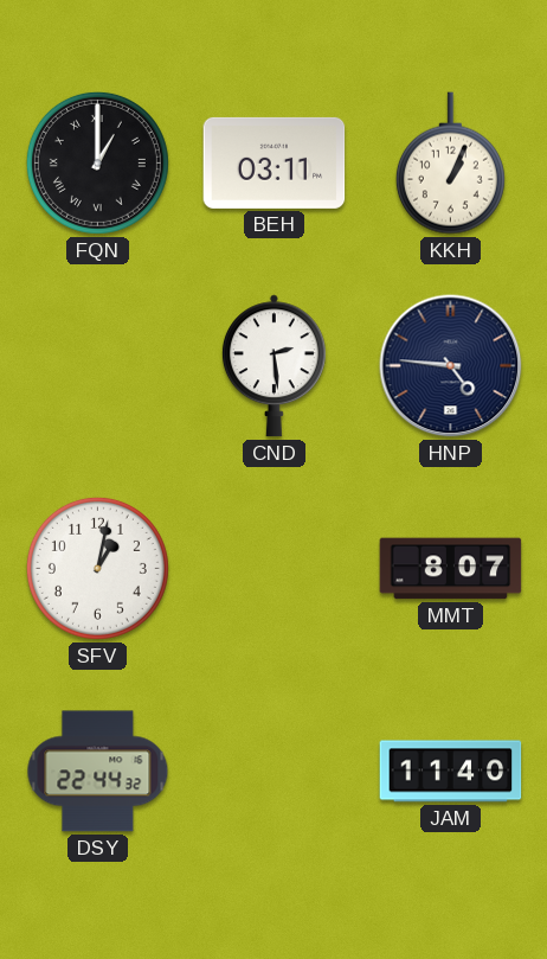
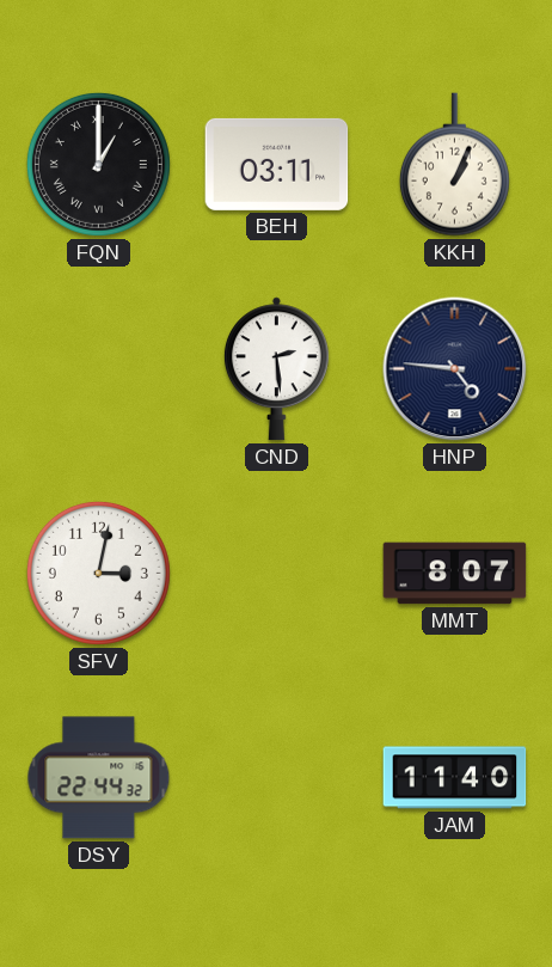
SFV: 1:02 -> 3:02
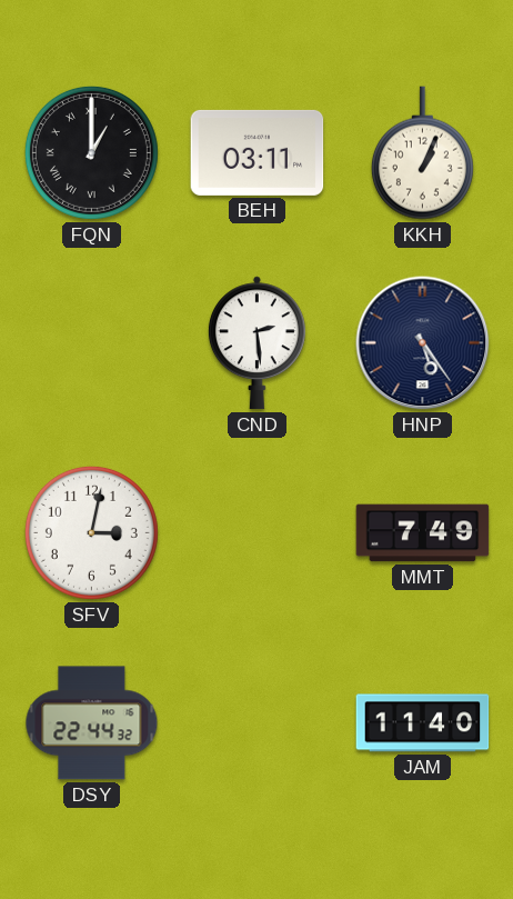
HNP: 4:46 -> 5:24
MMT: 8:07 -> 7:49
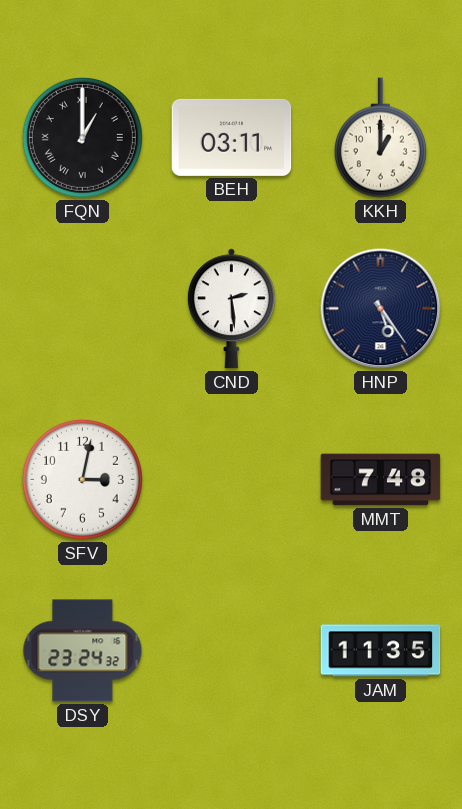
KKH: 1:04 -> 1:00
MMT: 7:49 -> 7:48
DSY: 22:44 -> 23:24
JAM: 11:40 -> 11:35
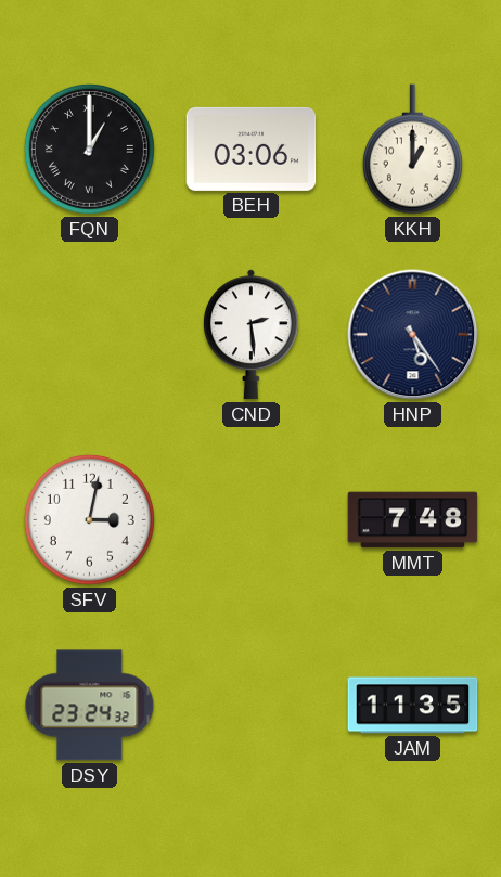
BEH: 03:11 -> 03:06
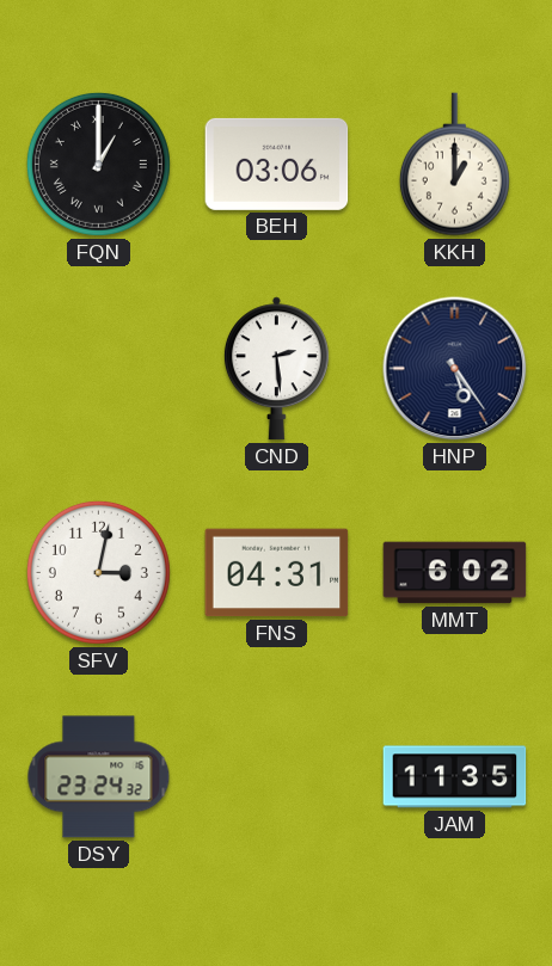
FNS: none -> 04:31
MMT: 7:48 -> 6:02
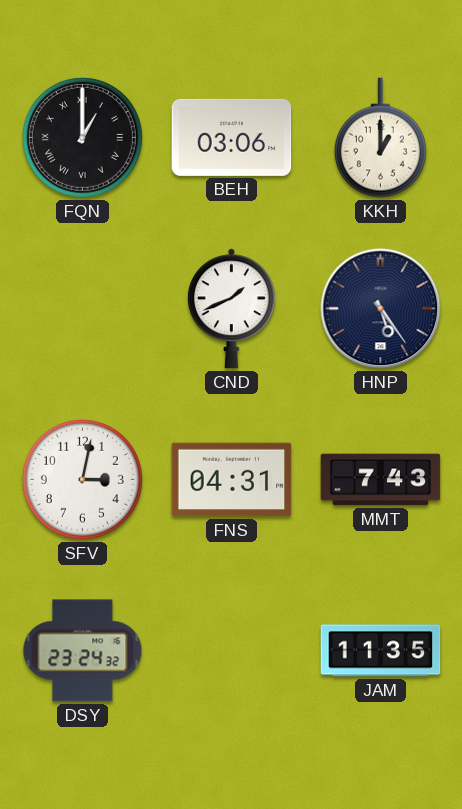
CND: 2:29 -> 1:41
MMT: 6:02 -> 7:43
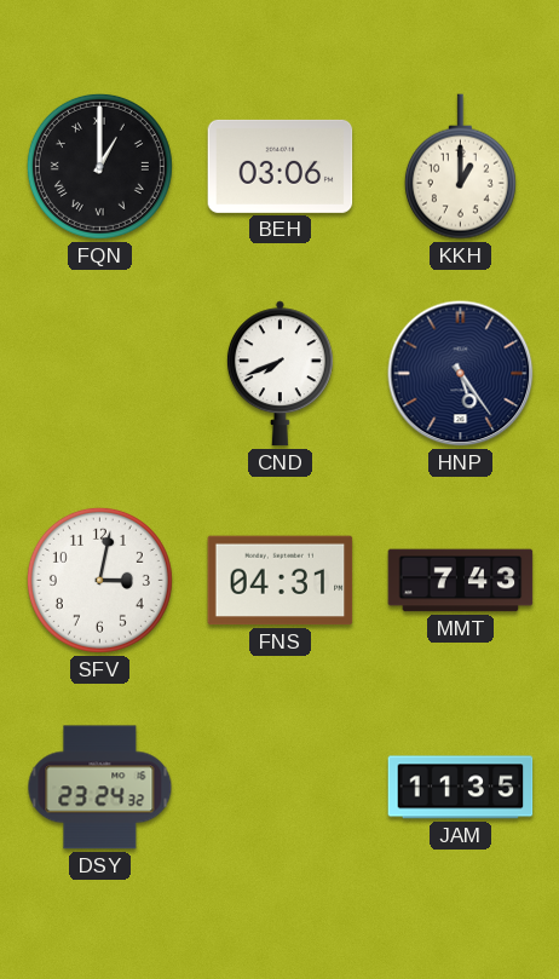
CND: 1:41 -> 7:41
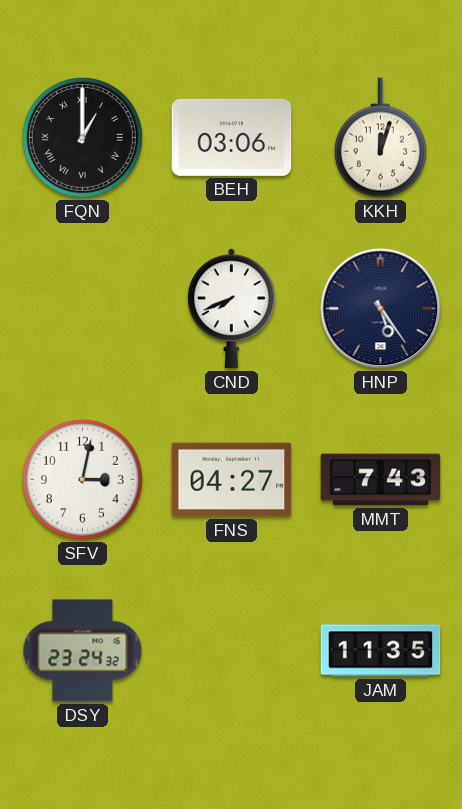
KKH: 1:00 -> 12:03
FNS: 04:31 -> 04:27
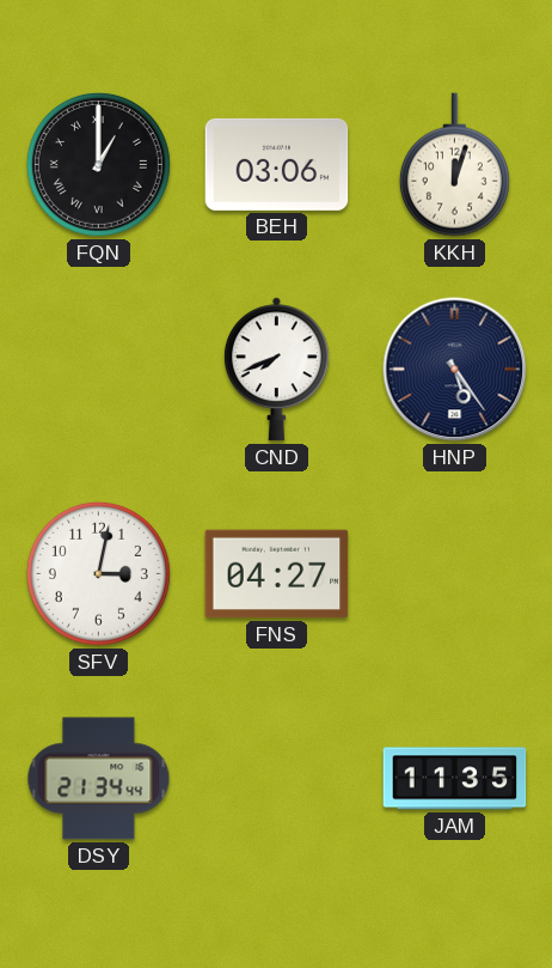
MMT: 7:43 -> none
DSY: 23:24 -> 21:34
